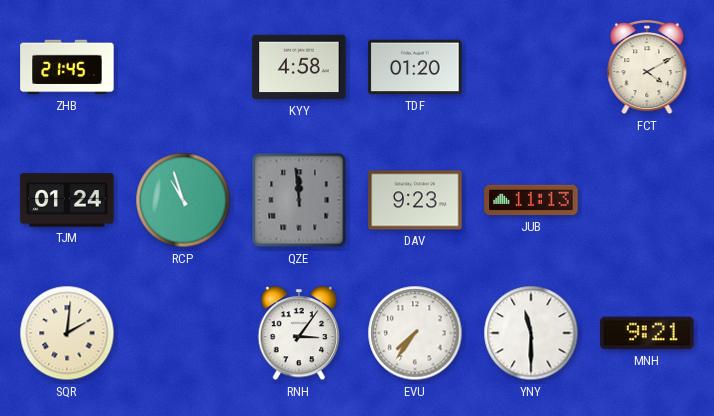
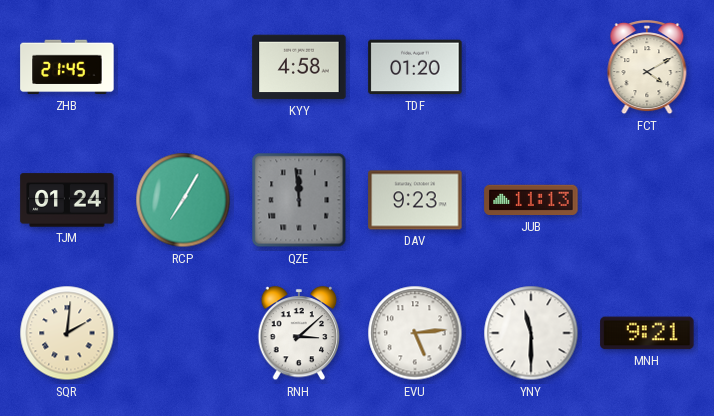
RCP: 10:57 -> 7:05
RNH: 3:06 -> 3:08
EVU: 7:36 -> 5:14
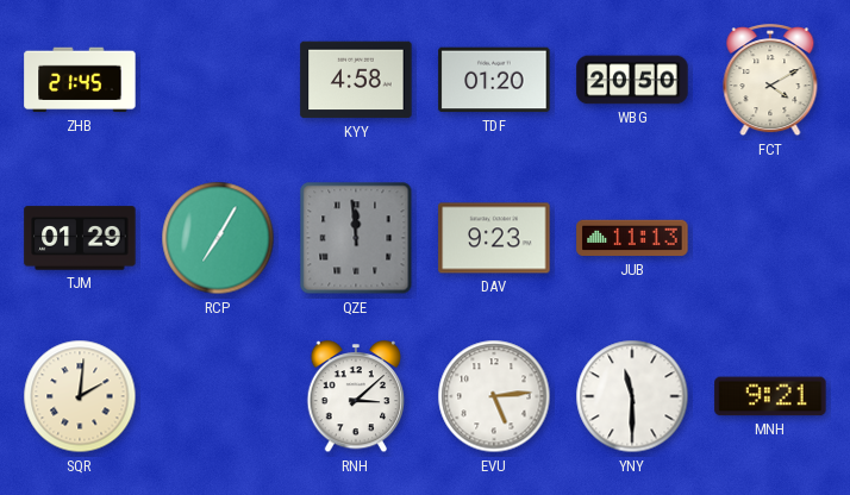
WBG: none -> 20:50
TJM: 01:24 -> 01:29
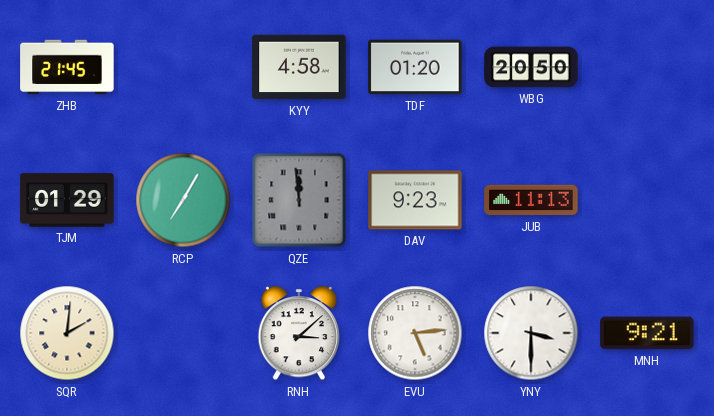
FCT: 4:10 -> none
YNY: 11:30 -> 3:30
